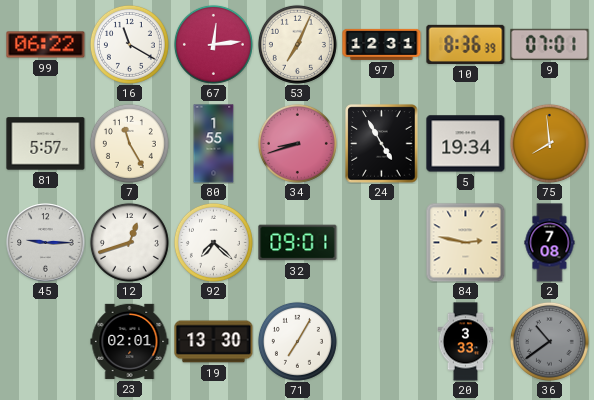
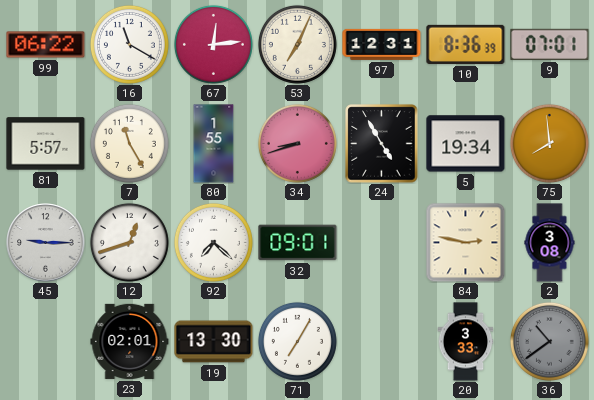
2: 7:08 -> 3:08
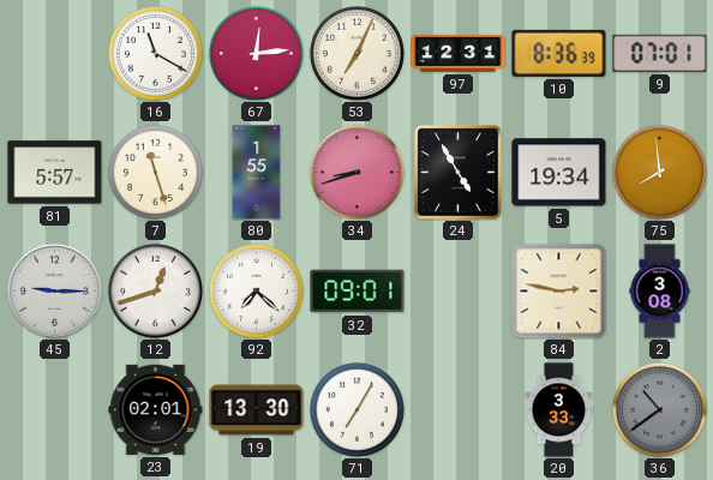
99: 06:22 -> none
7: 11:25 -> 11:27
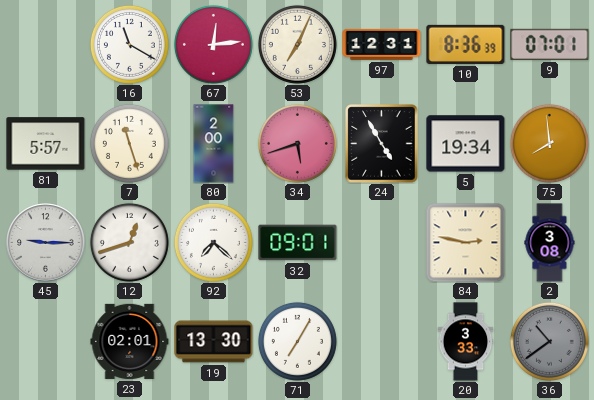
80: 1:55 -> 2:00
34: 8:42 -> 5:42
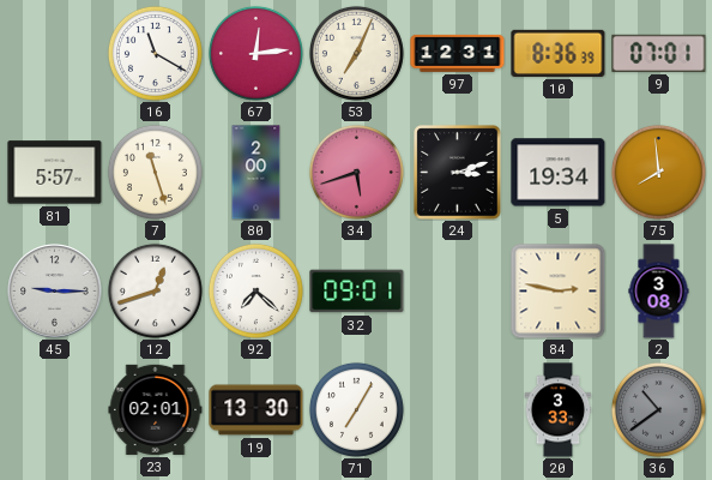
24: 4:55 -> 3:12
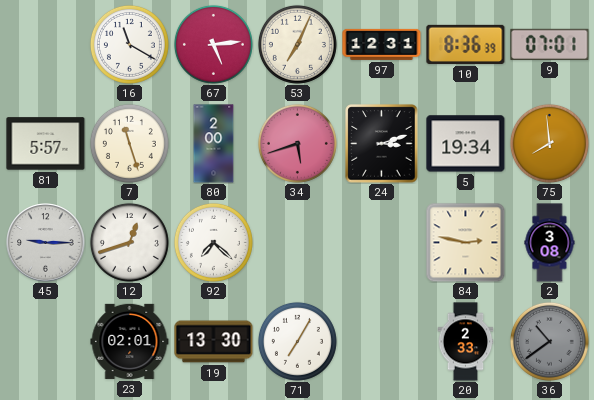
67: 12:14 -> 5:14
32: 09:01 -> none
20: 3:33 -> 2:33
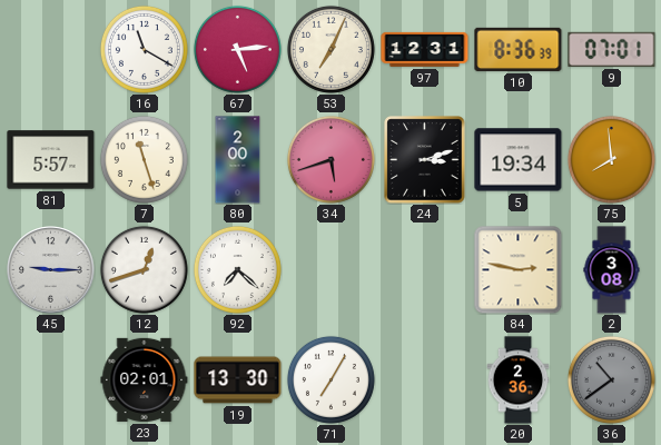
20: 2:33 -> 2:36
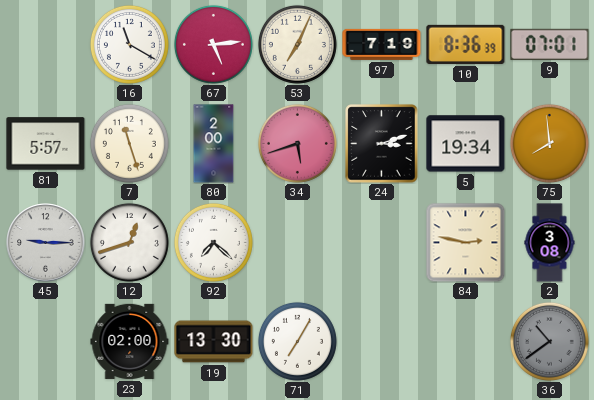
97: 12:31 -> 7:19
23: 02:01 -> 02:00
20: 2:36 -> none
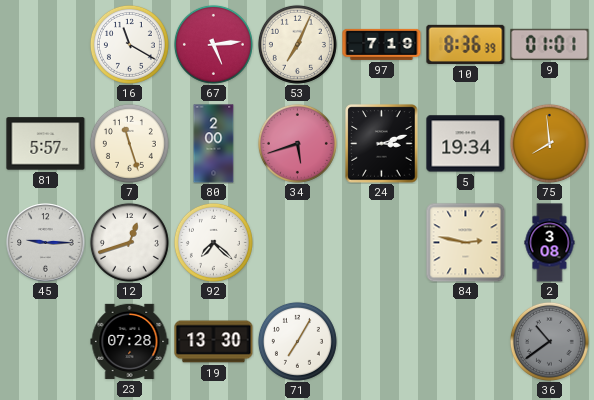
9: 07:01 -> 01:01
23: 02:00 -> 07:28
